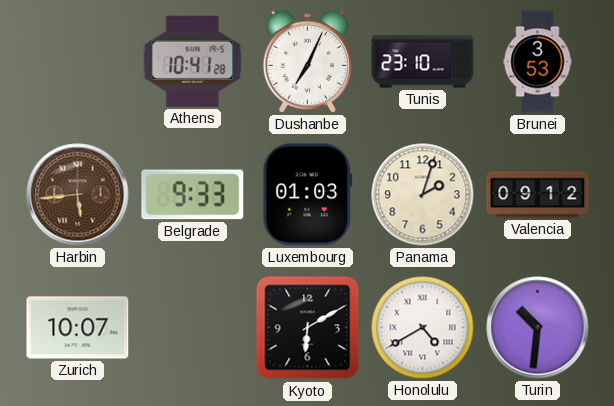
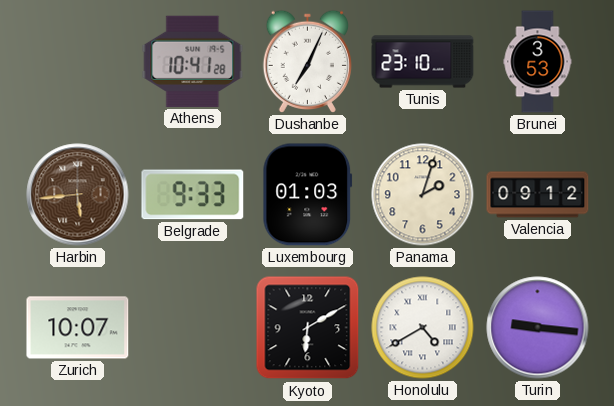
Turin: 10:31 -> 9:16
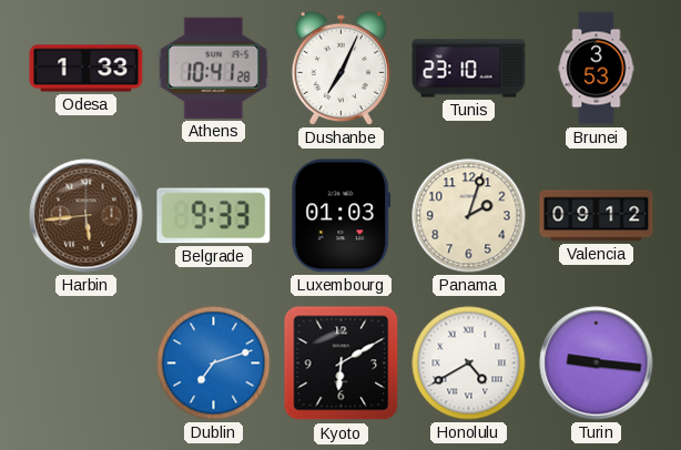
Odesa: none -> 1:33
Zurich: 10:07 -> none
Dublin: none -> 7:12
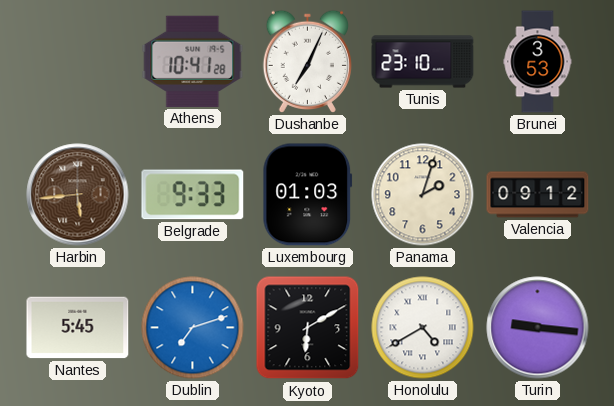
Odesa: 1:33 -> none
Nantes: none -> 5:45
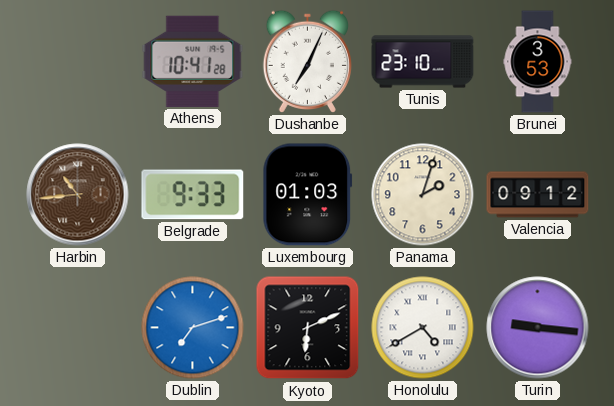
Harbin: 5:44 -> 10:44
Nantes: 5:45 -> none
Kyoto: 6:10 -> 6:11
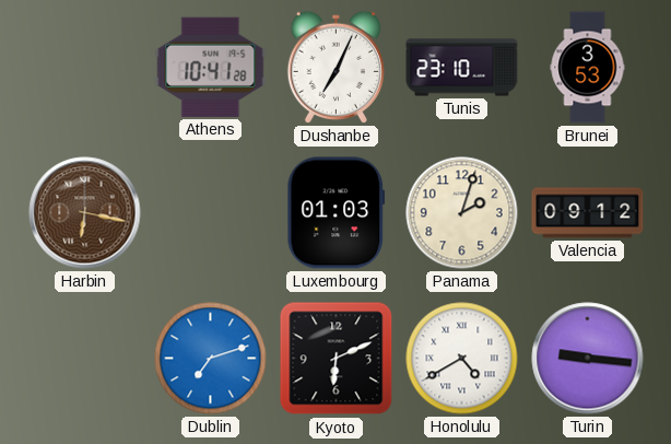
Harbin: 10:44 -> 6:17
Belgrade: 9:33 -> none
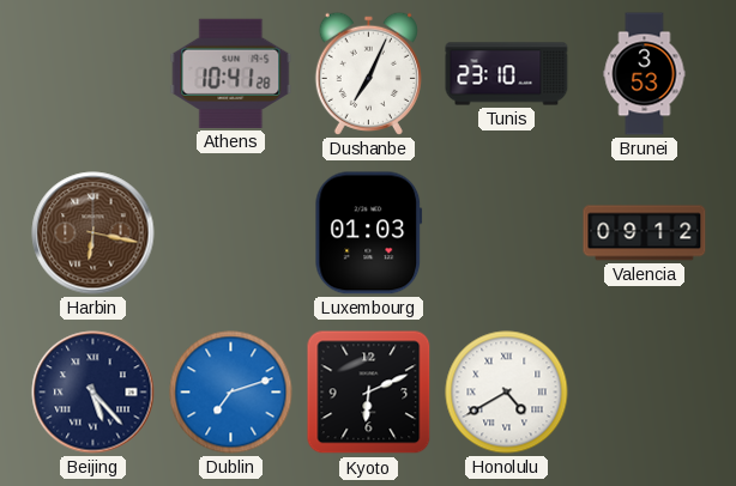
Panama: 2:03 -> none
Beijing: none -> 5:23
Turin: 9:16 -> none
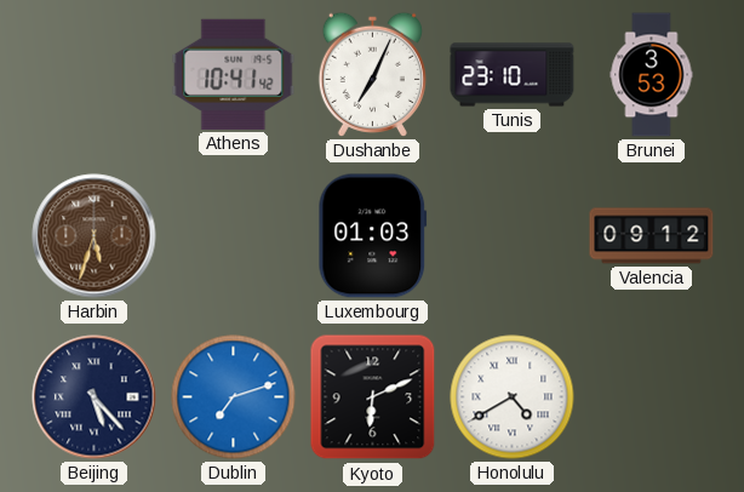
Athens: 10:41:28 -> 10:41:42
Harbin: 6:17 -> 5:33
